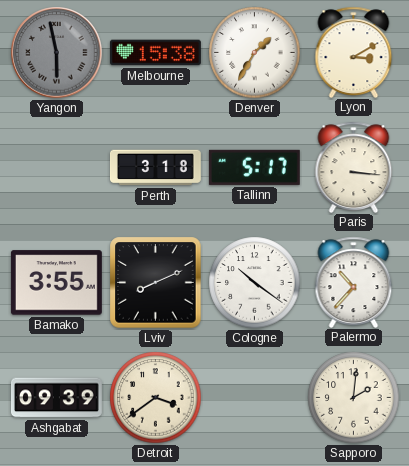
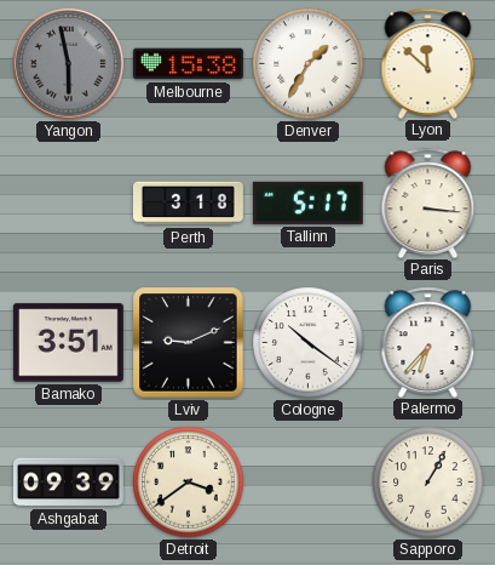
Lyon: 3:10 -> 11:52
Bamako: 3:55 -> 3:51
Lviv: 8:11 -> 9:11
Palermo: 10:37 -> 6:37
Sapporo: 2:01 -> 1:05
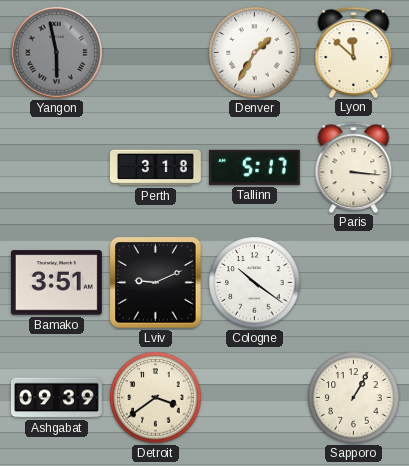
Melbourne: 15:38 -> none
Palermo: 6:37 -> none
